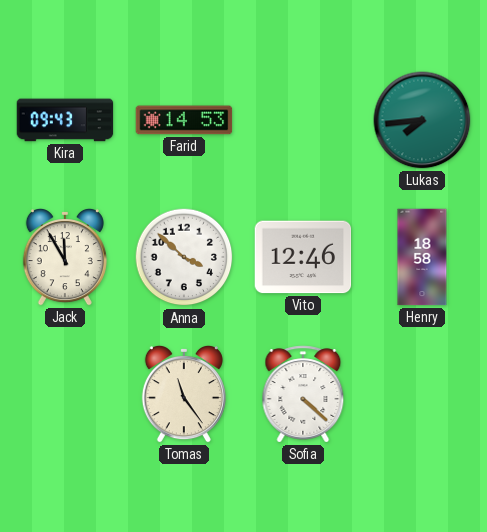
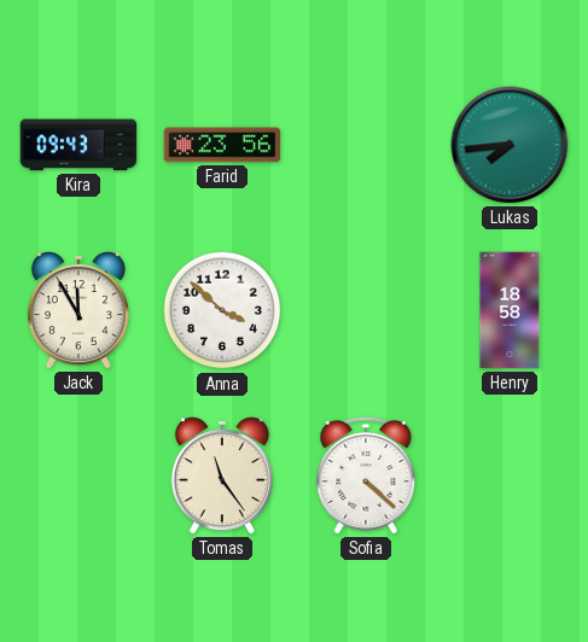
Farid: 14:53 -> 23:56
Vito: 12:46 -> none
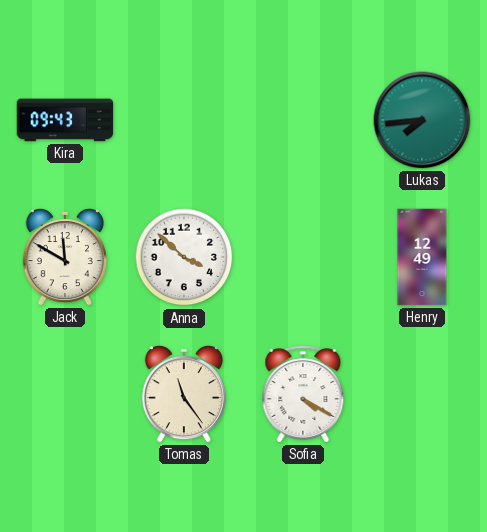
Farid: 23:56 -> none
Jack: 11:55 -> 11:50
Henry: 18:58 -> 12:49
Sofia: 4:22 -> 4:20
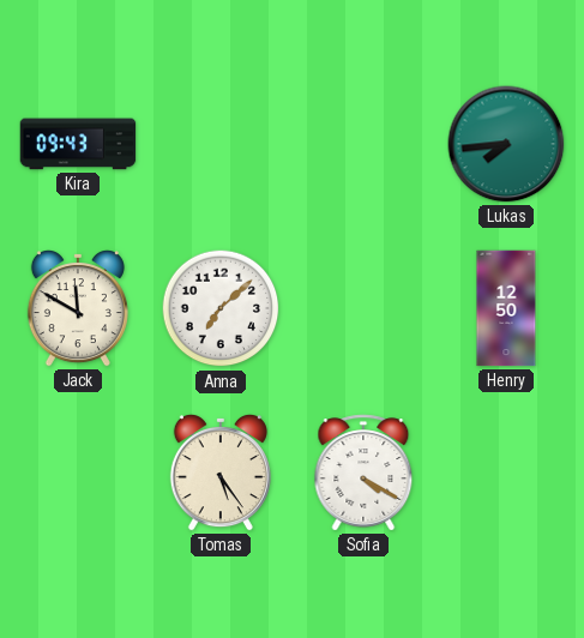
Anna: 3:52 -> 7:08
Henry: 12:49 -> 12:50
Tomas: 11:24 -> 5:24
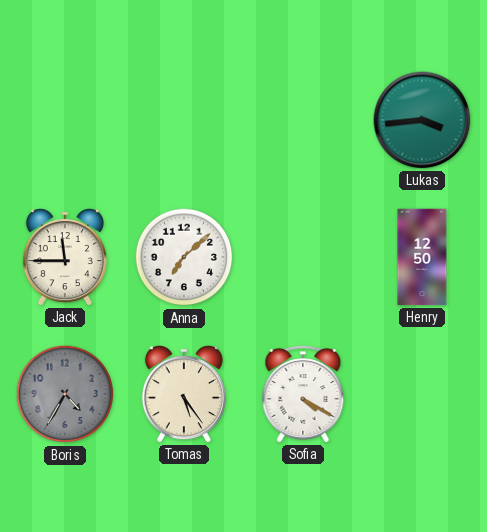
Kira: 09:43 -> none
Lukas: 7:44 -> 3:44
Jack: 11:50 -> 11:45
Boris: none -> 4:35
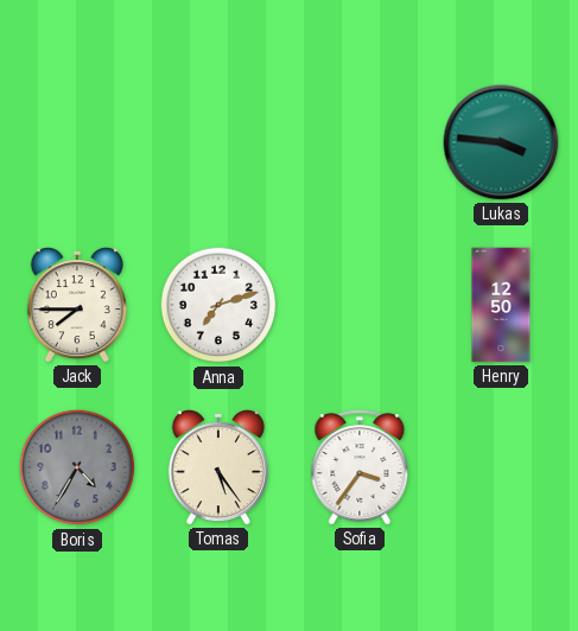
Lukas: 3:44 -> 3:46
Jack: 11:45 -> 7:45
Anna: 7:08 -> 7:12
Sofia: 4:20 -> 3:36
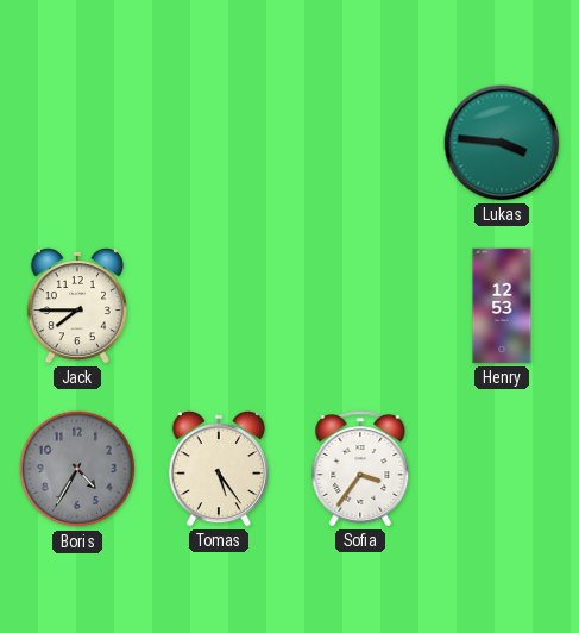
Anna: 7:12 -> none
Henry: 12:50 -> 12:53
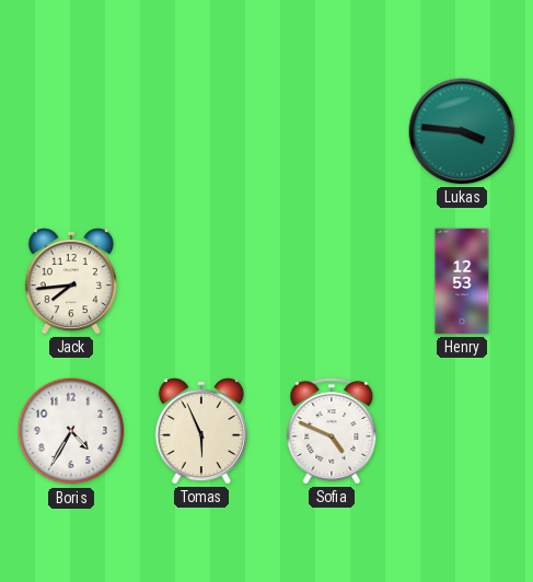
Jack: 7:45 -> 7:44
Boris dial: grey -> white
Tomas: 5:24 -> 5:56
Sofia: 3:36 -> 4:49
